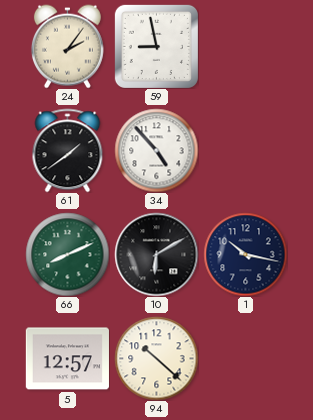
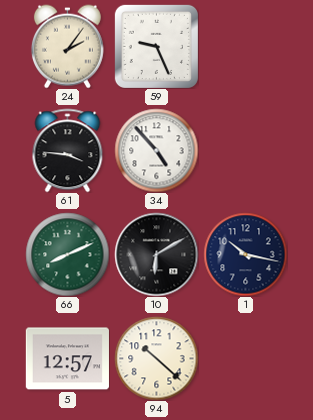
59: 8:58 -> 9:26
61: 1:39 -> 3:46
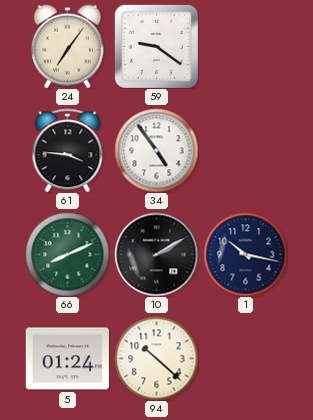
24: 2:06 -> 7:06
59: 9:26 -> 9:21
34: 4:53 -> 4:54
10: 6:10 -> 2:10
5: 12:57 -> 01:24
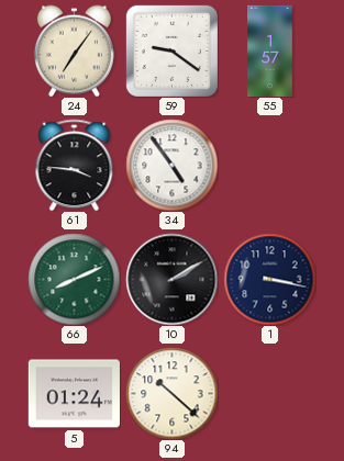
55: none -> 1:57
1: 10:17 -> 3:17
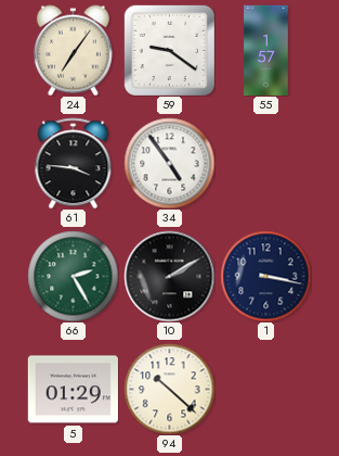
66: 8:11 -> 2:25
5: 01:24 -> 01:29
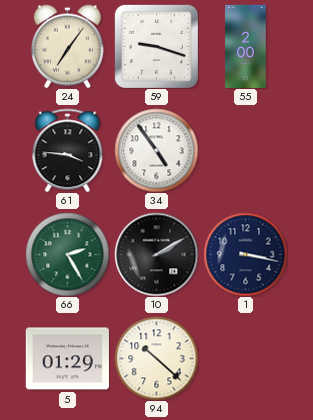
59: 9:21 -> 9:18
55: 1:57 -> 2:00
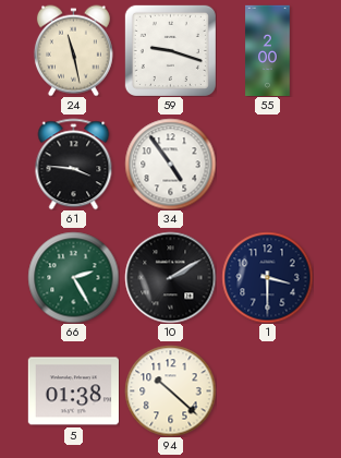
24: 7:06 -> 11:28
1: 3:17 -> 3:30
5: 01:29 -> 01:38
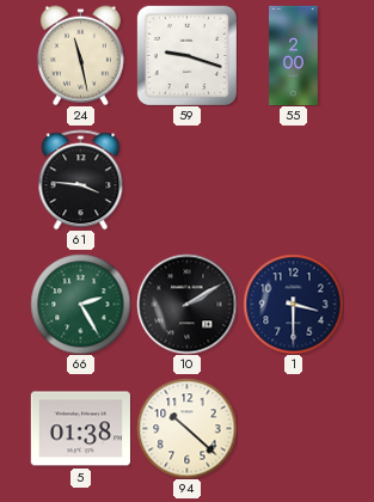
34: 4:54 -> none
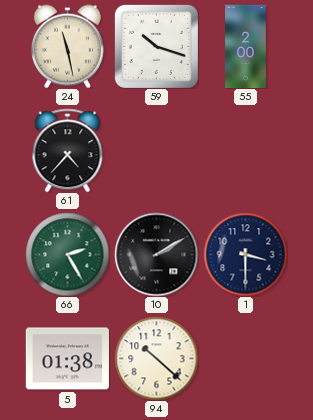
59: 9:18 -> 10:18
61: 3:46 -> 4:37
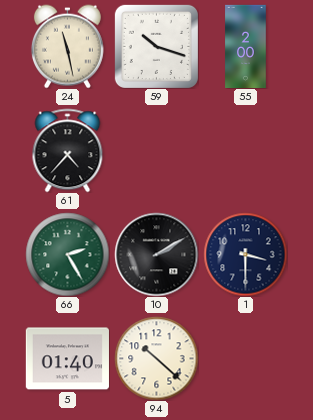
5: 01:38 -> 01:40
